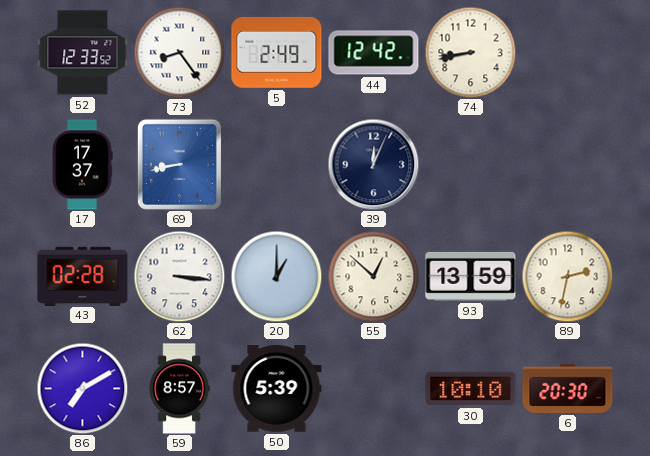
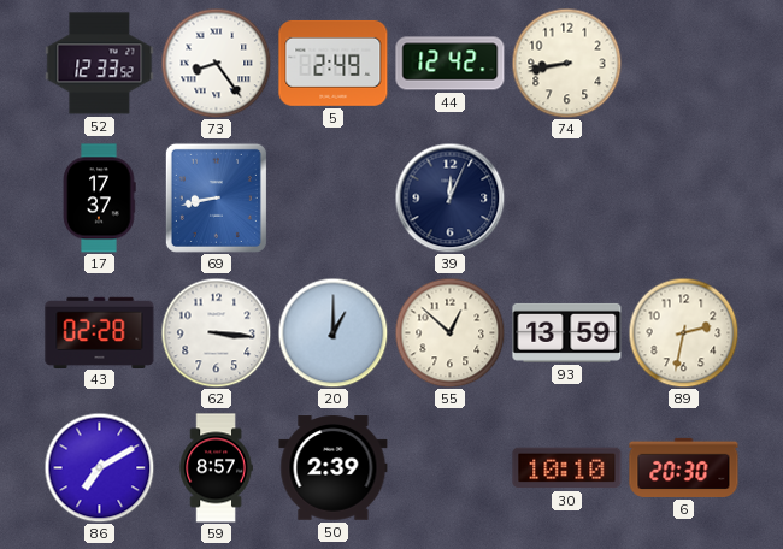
50: 5:39 -> 2:39
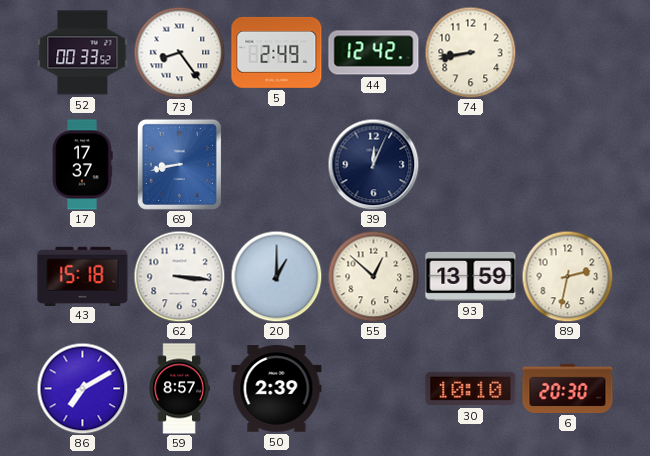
52: 12:33 -> 00:33
43: 02:28 -> 15:18
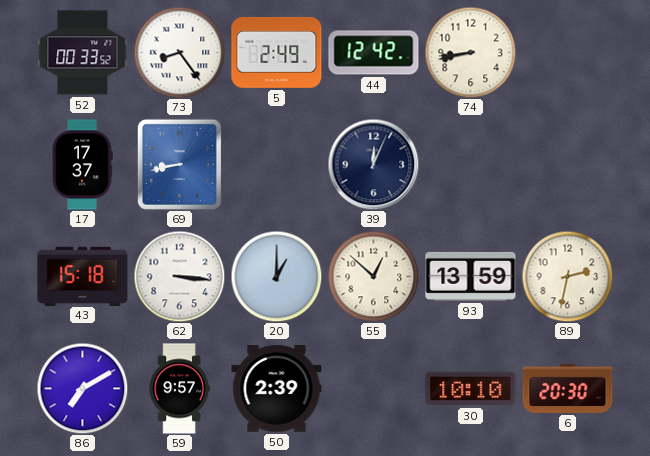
59: 8:57 -> 9:57
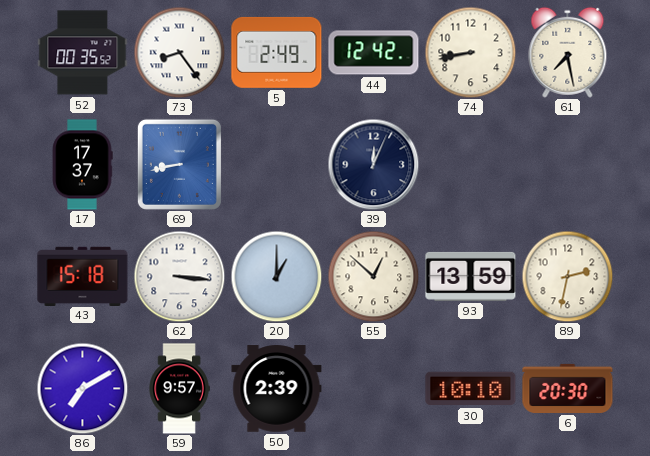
52: 00:33 -> 00:35
61: none -> 7:28
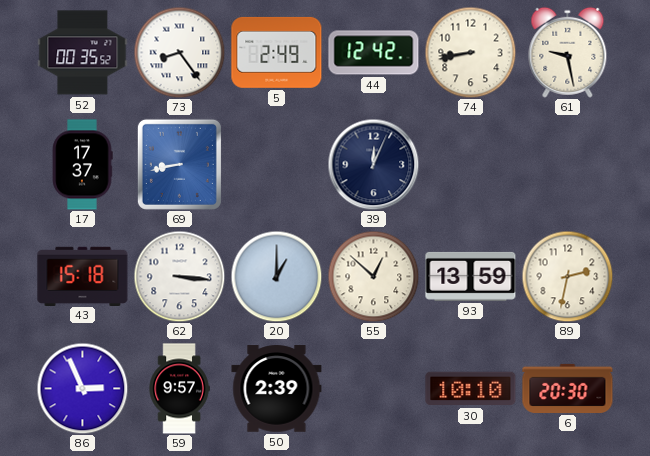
61: 7:28 -> 9:28
86: 7:10 -> 2:56
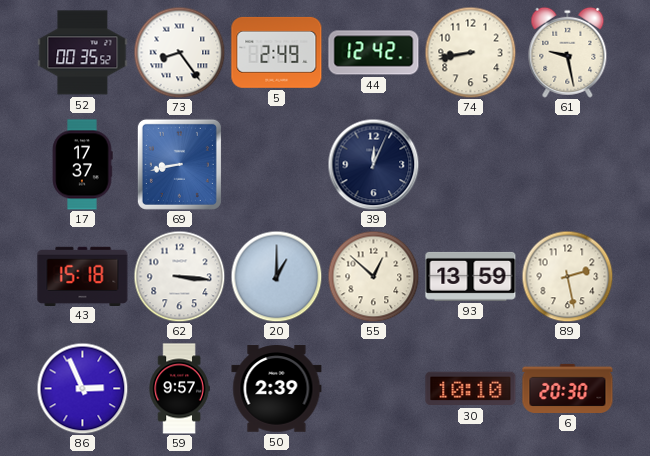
89: 2:32 -> 2:28
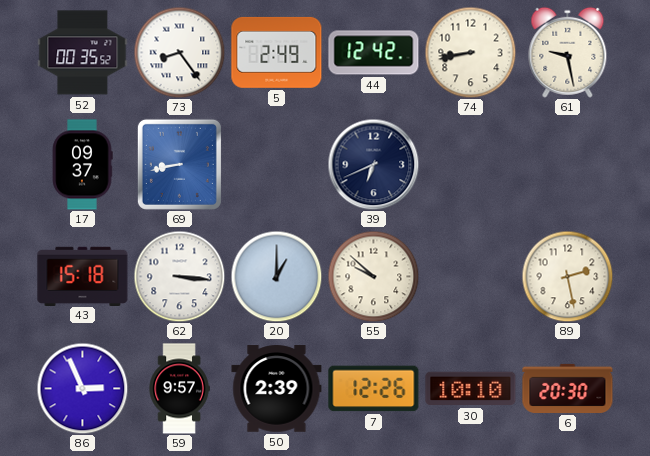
17: 17:37 -> 09:37
39: 12:04 -> 6:41
55: 12:52 -> 9:52
93: 13:59 -> none
7: none -> 12:26
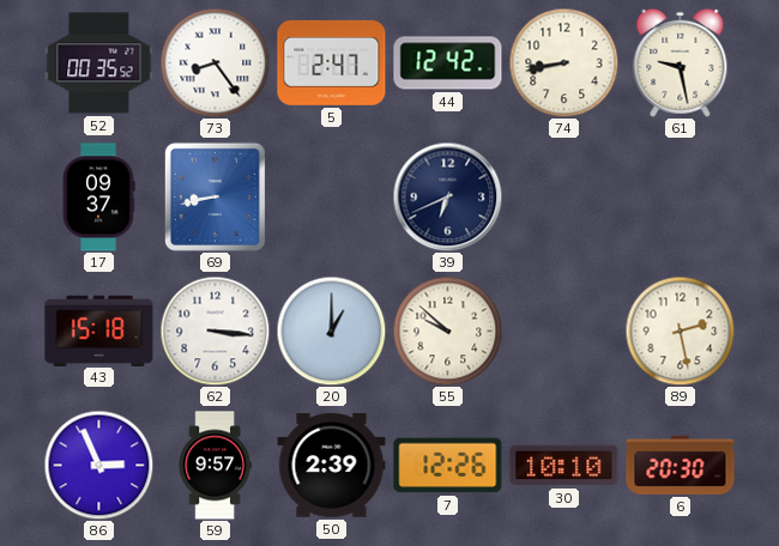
5: 2:49 -> 2:47
